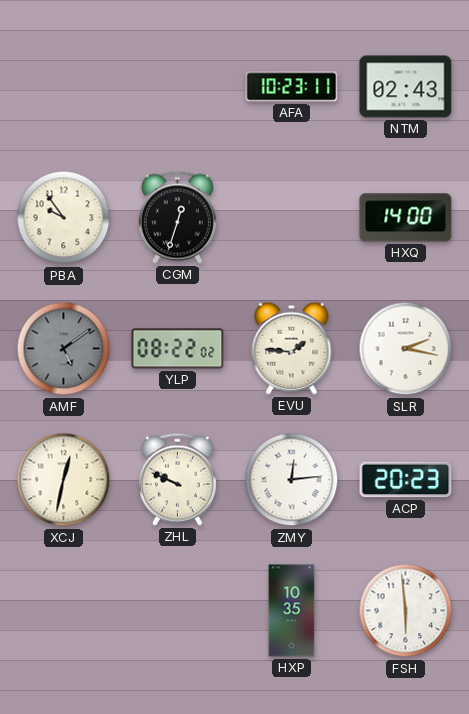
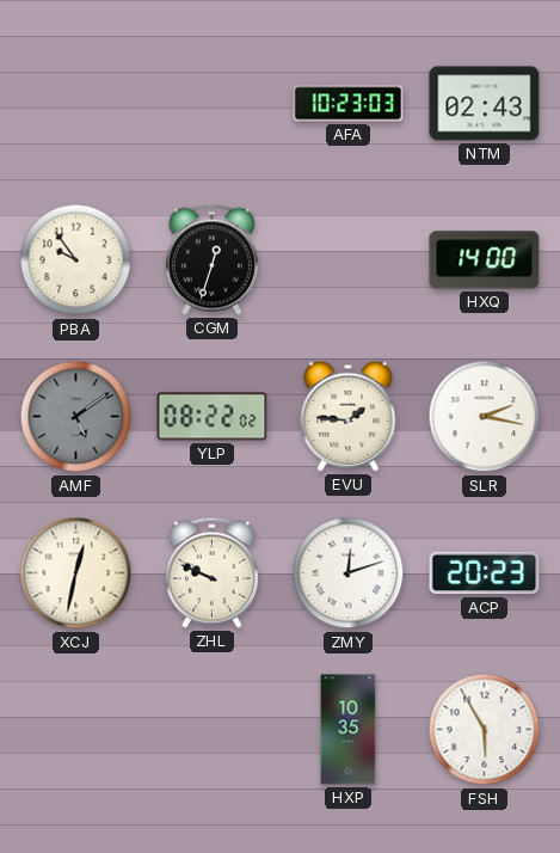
AFA: 10:23:11 -> 10:23:03
ZMY: 12:14 -> 12:12
FSH: 5:59 -> 5:55
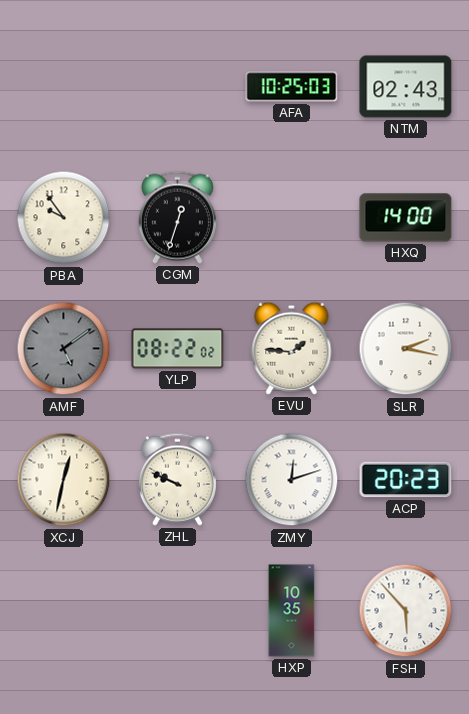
AFA: 10:23 -> 10:25
FSH: 5:55 -> 5:53
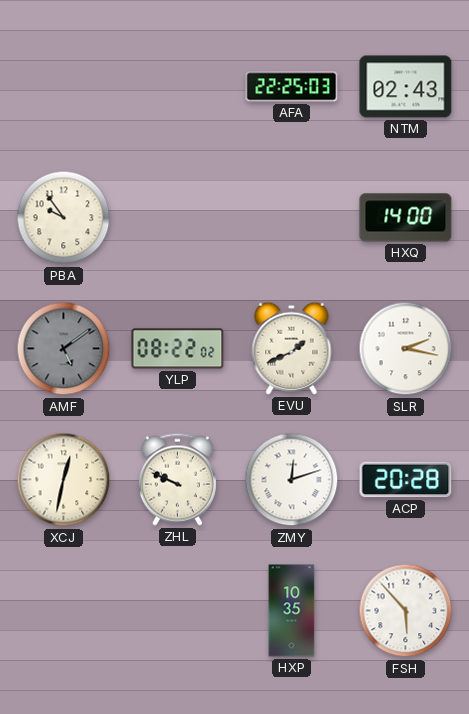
AFA: 10:25 -> 22:25
CGM: 12:33 -> none
EVU: 1:46 -> 1:41
ACP: 20:23 -> 20:28
